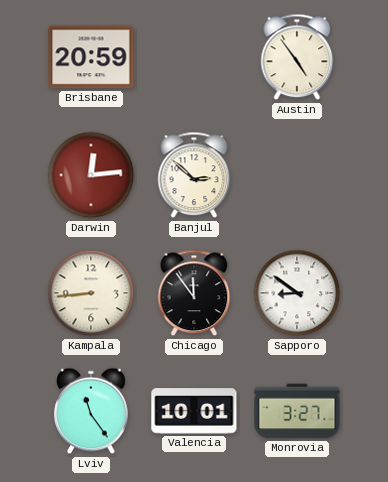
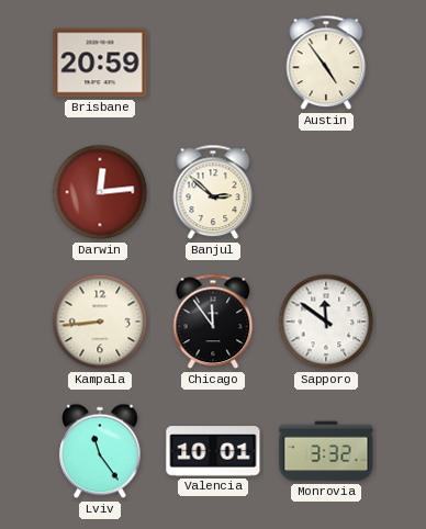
Sapporo: 8:51 -> 11:51
Monrovia: 3:27 -> 3:32
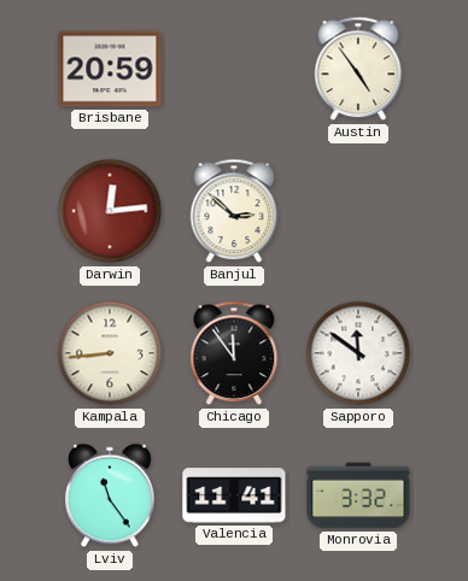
Valencia: 10:01 -> 11:41
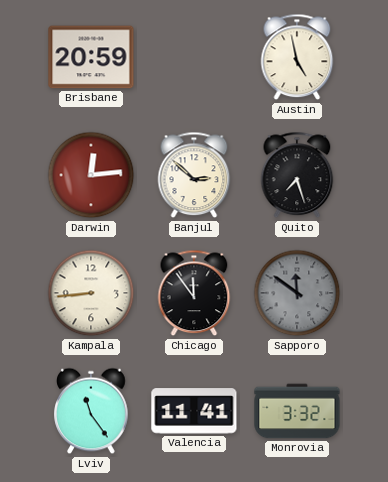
Austin: 4:54 -> 4:58
Quito: none -> 7:27
Sapporo dial: white -> grey
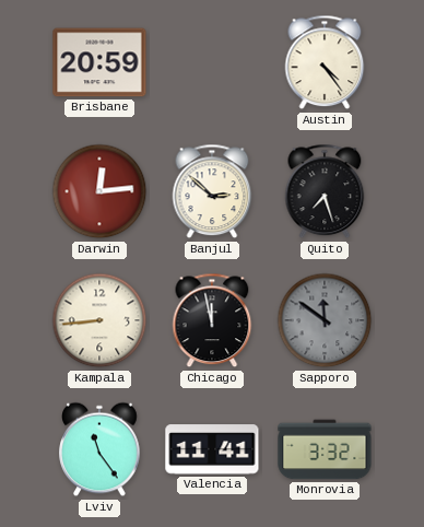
Austin: 4:58 -> 4:24
Chicago: 11:54 -> 11:58
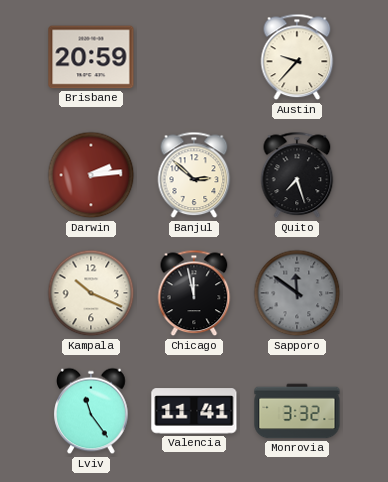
Austin: 4:24 -> 9:37
Darwin: 12:14 -> 2:14
Kampala: 8:44 -> 10:19
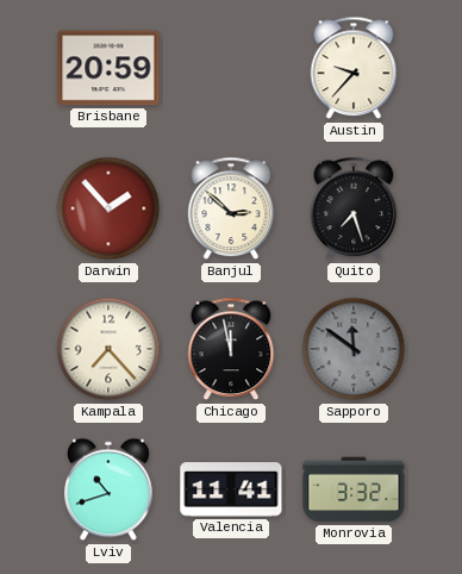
Darwin: 2:14 -> 1:53
Kampala: 10:19 -> 7:23
Lviv: 11:24 -> 10:42
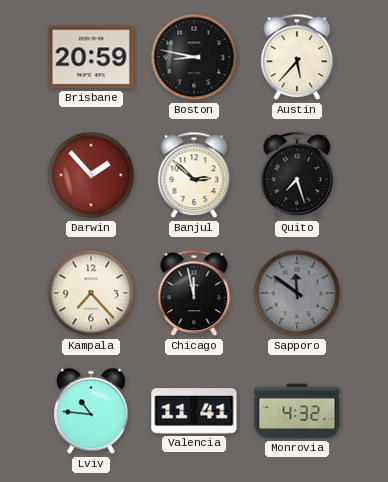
Boston: none -> 8:47
Austin: 9:37 -> 5:37
Lviv: 10:42 -> 10:46
Monrovia: 3:32 -> 4:32
